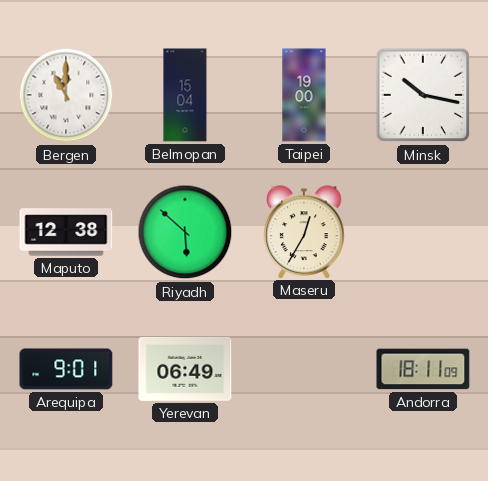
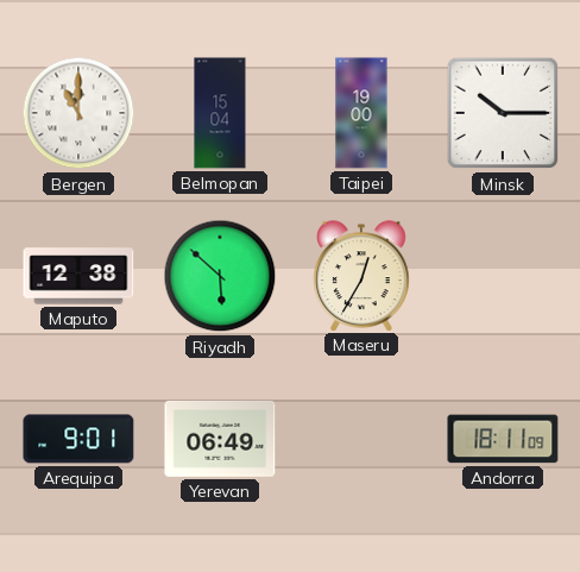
Minsk: 10:17 -> 10:15
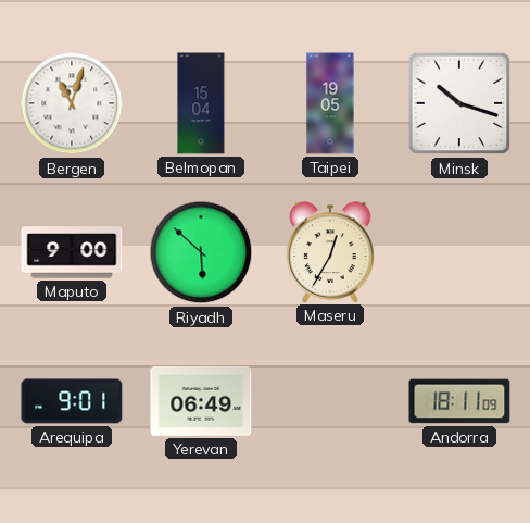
Bergen: 11:00 -> 11:03
Taipei: 19:00 -> 19:05
Minsk: 10:15 -> 10:18
Maputo: 12:38 -> 9:00
